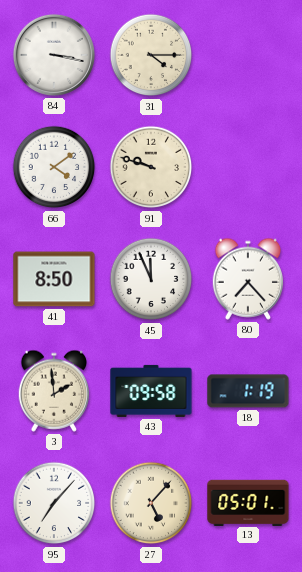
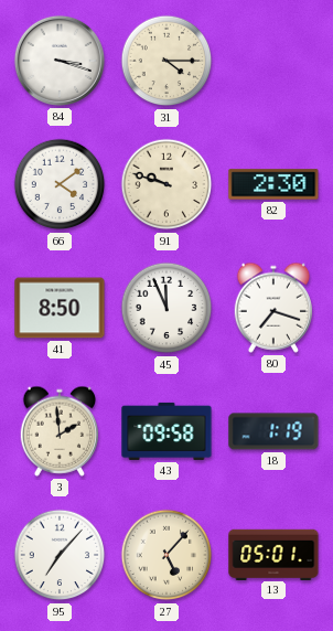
84: 3:17 -> 3:18
82: none -> 2:30
80: 7:23 -> 7:18
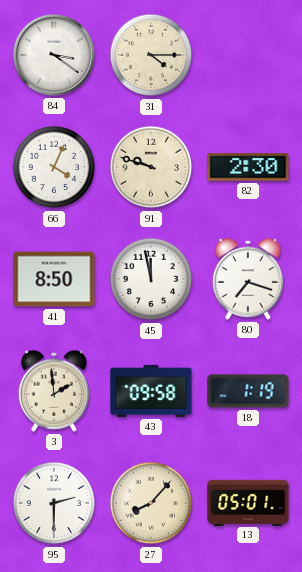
84: 3:18 -> 3:21
66: 4:09 -> 4:04
45: 11:56 -> 11:58
95: 7:07 -> 2:30
27: 5:07 -> 8:07
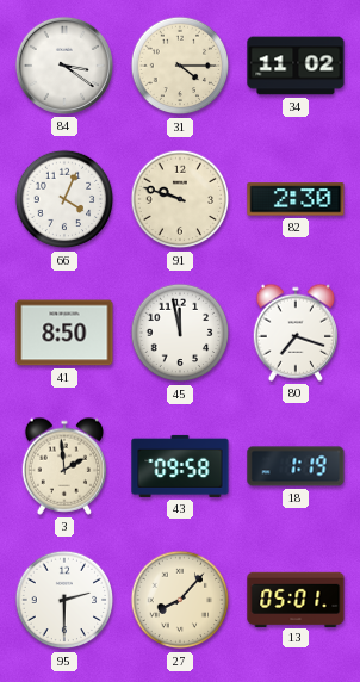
34: none -> 11:02
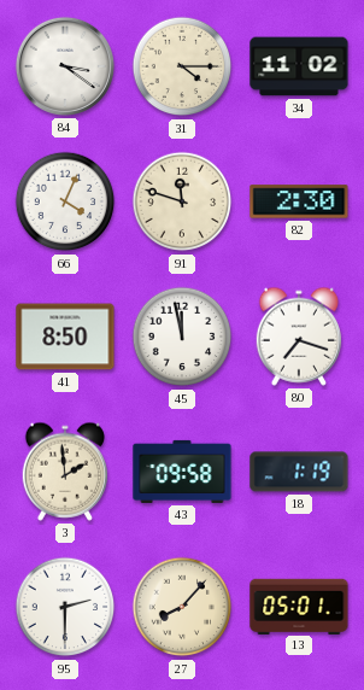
91: 9:48 -> 11:48
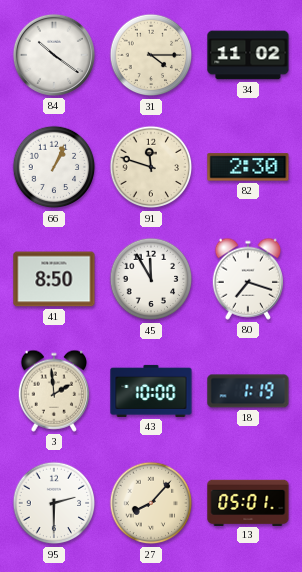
84: 3:21 -> 10:21
66: 4:04 -> 1:04
45: 11:58 -> 11:55
43: 09:58 -> 10:00
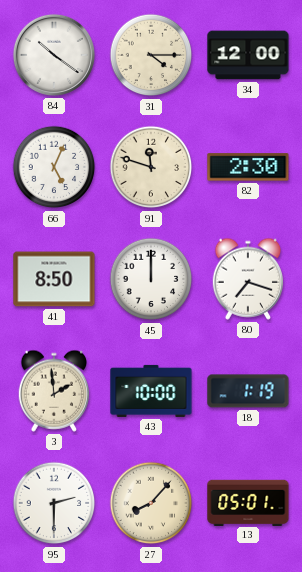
34: 11:02 -> 12:00
66: 1:04 -> 5:04
45: 11:55 -> 12:00
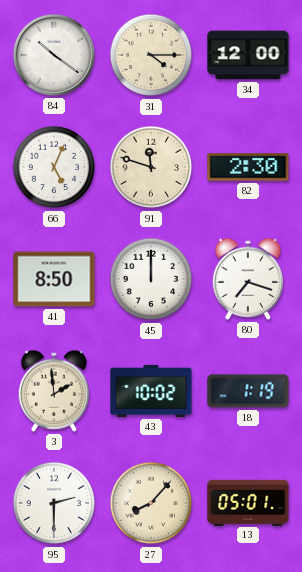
43: 10:00 -> 10:02
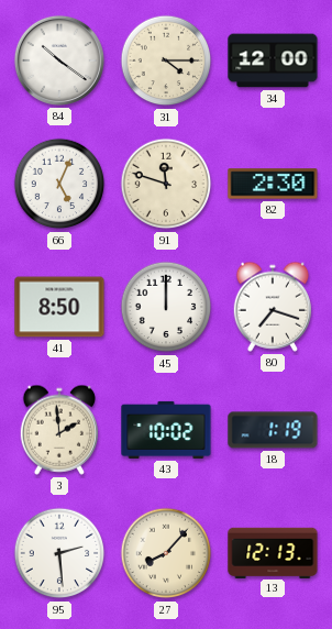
95: 2:30 -> 2:29
13: 05:01 -> 12:13
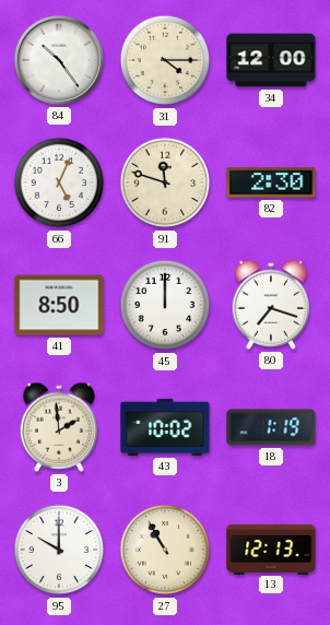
84: 10:21 -> 10:24
95: 2:29 -> 10:00
27: 8:07 -> 10:55
